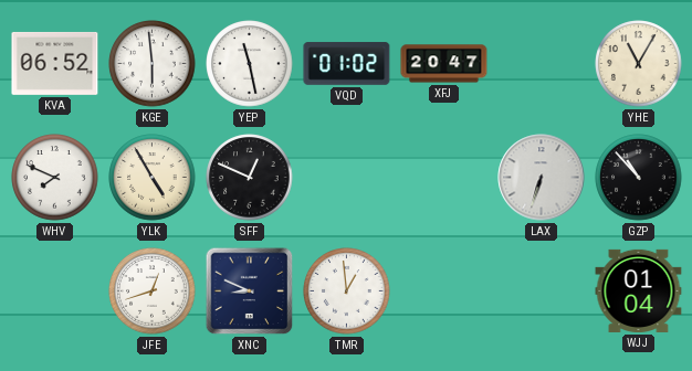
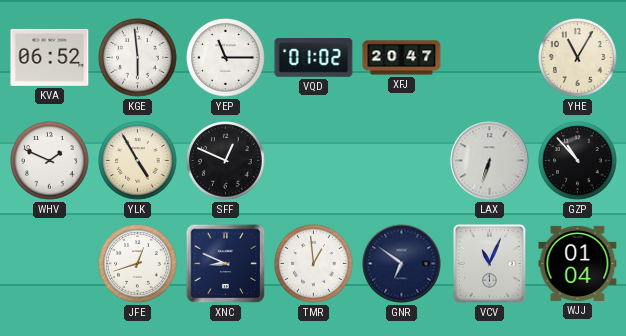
YEP: 11:28 -> 11:15
WHV: 7:49 -> 1:49
GNR: none -> 6:51
VCV: none -> 11:04
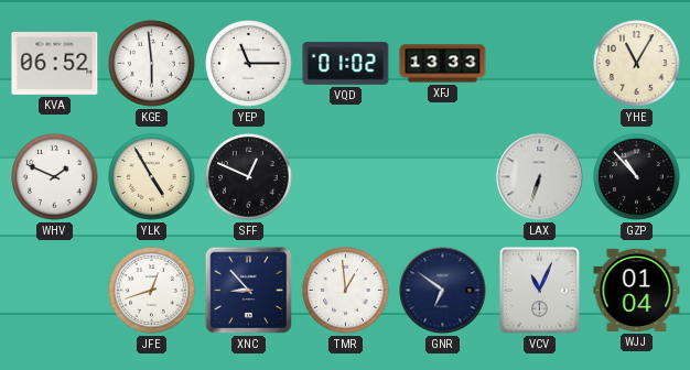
XFJ: 20:47 -> 13:33
XNC: 8:49 -> 8:53
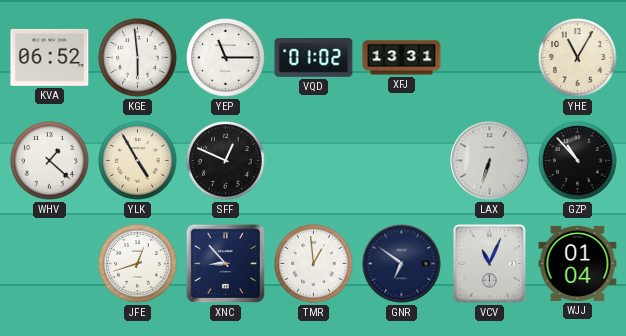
XFJ: 13:33 -> 13:31
WHV: 1:49 -> 1:22
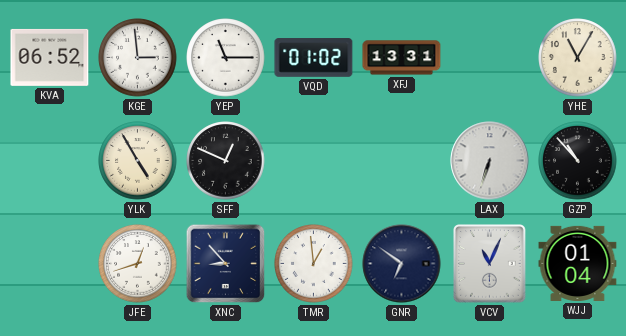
KGE: 5:59 -> 2:59
WHV: 1:22 -> none
